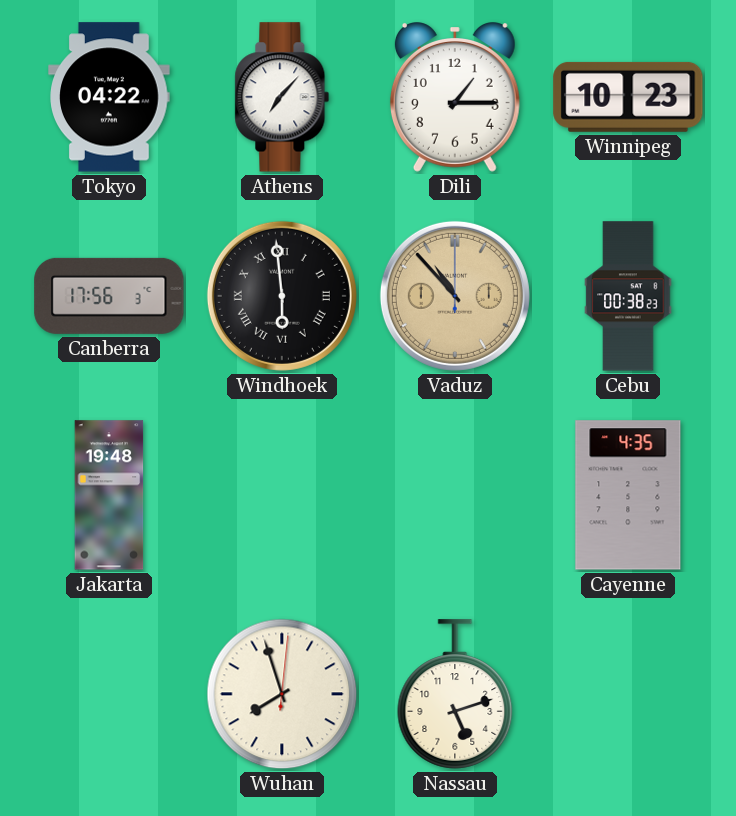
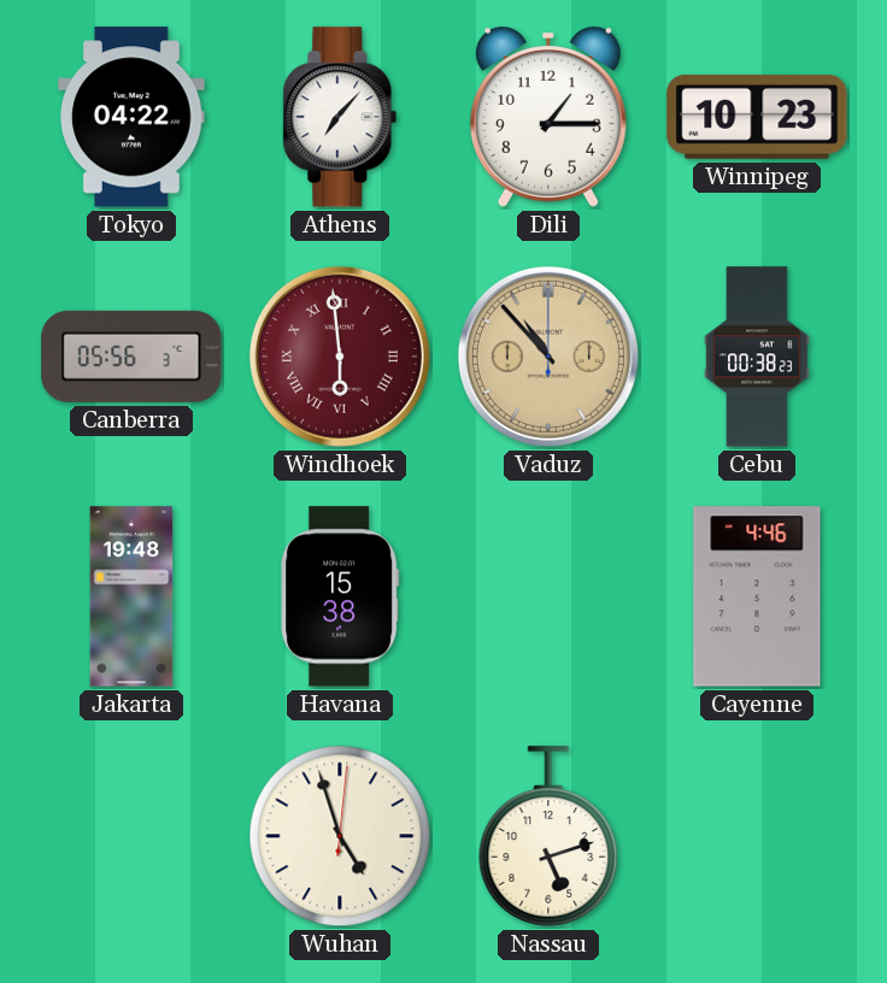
Canberra: 17:56 -> 05:56
Windhoek dial: black -> burgundy
Havana: none -> 15:38
Cayenne: 4:35 -> 4:46
Wuhan: 7:57 -> 4:57
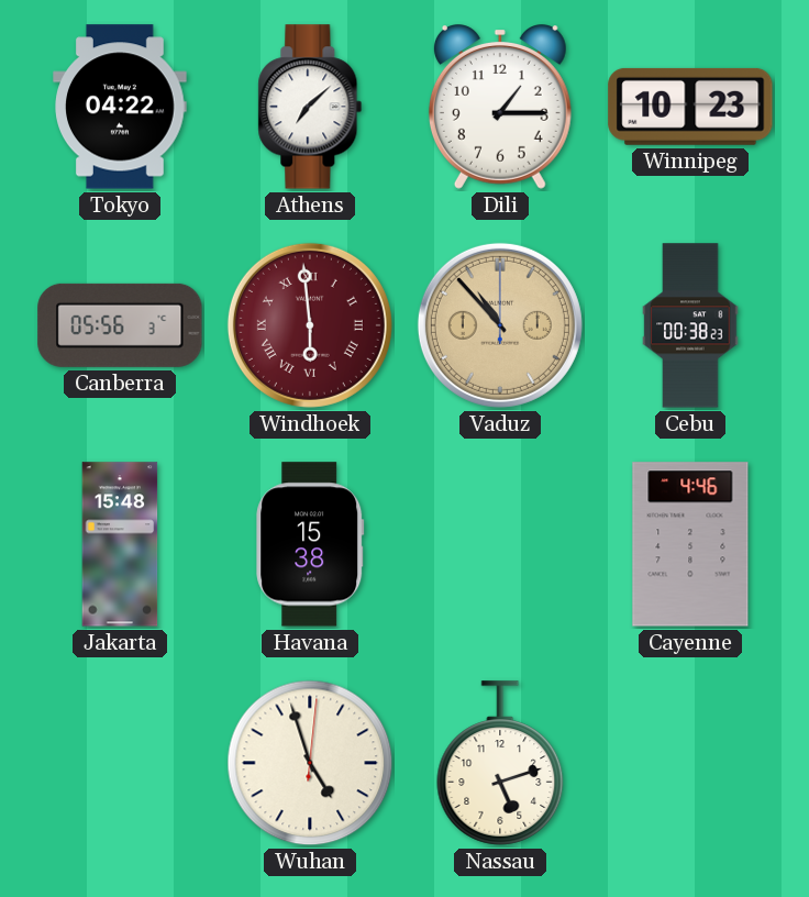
Athens: 7:07 -> 7:08
Jakarta: 19:48 -> 15:48
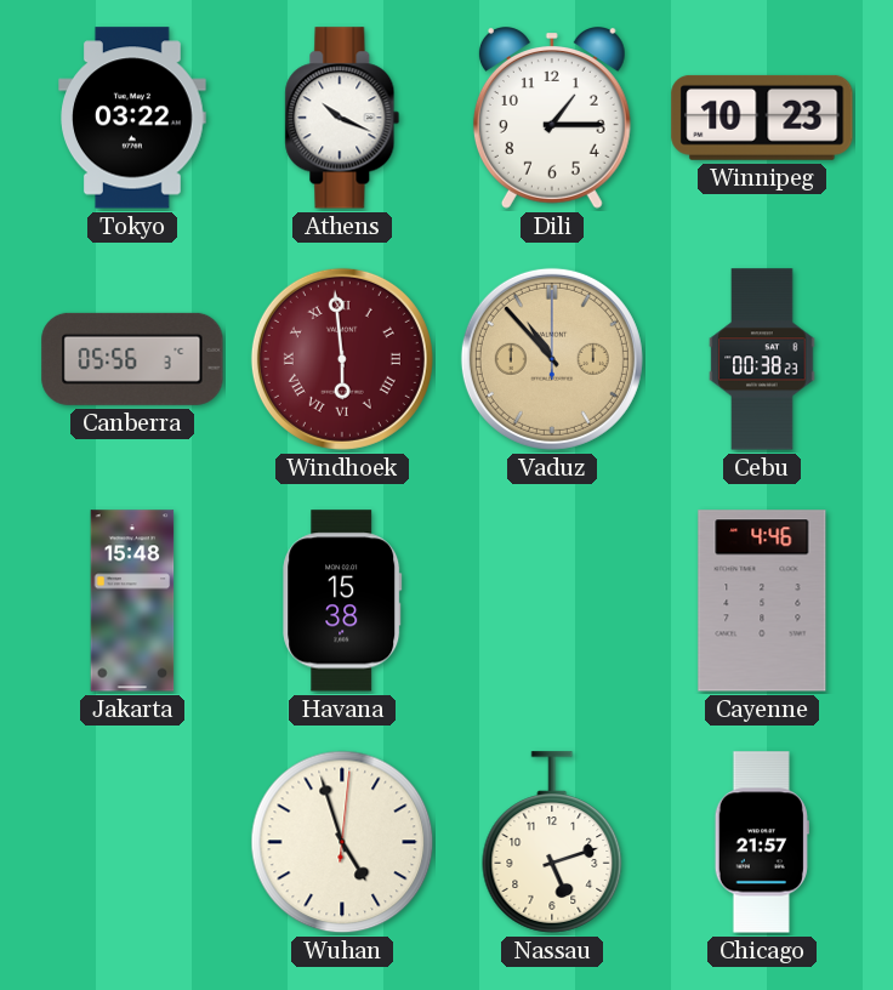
Tokyo: 04:22 -> 03:22
Athens: 7:08 -> 10:19
Chicago: none -> 21:57
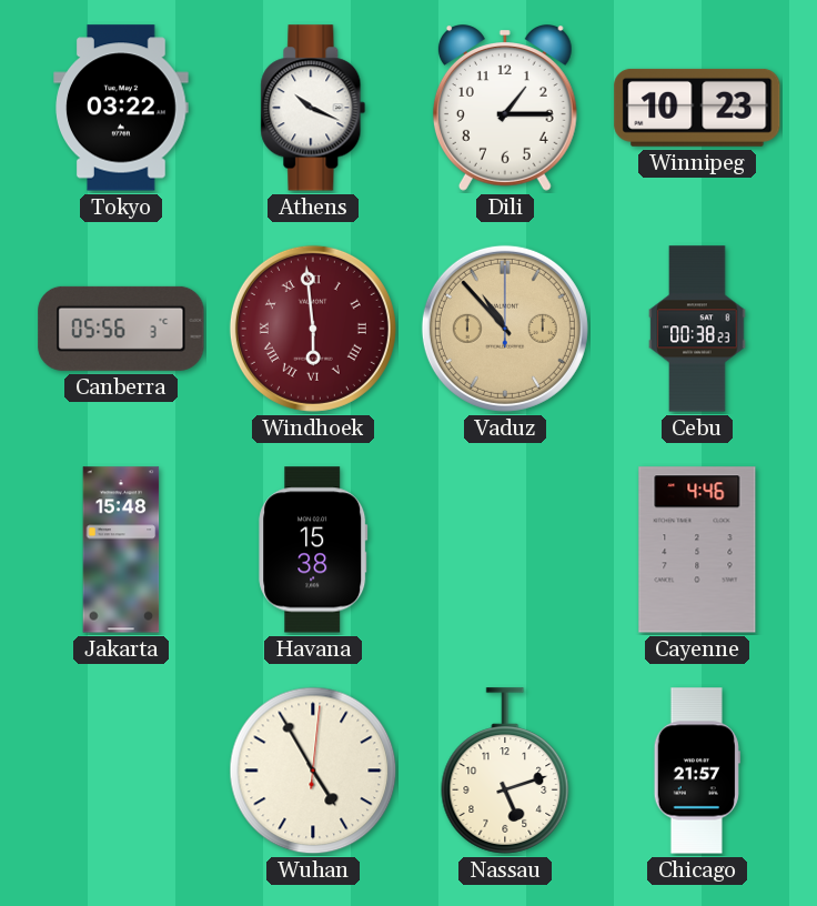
Wuhan: 4:57 -> 4:55
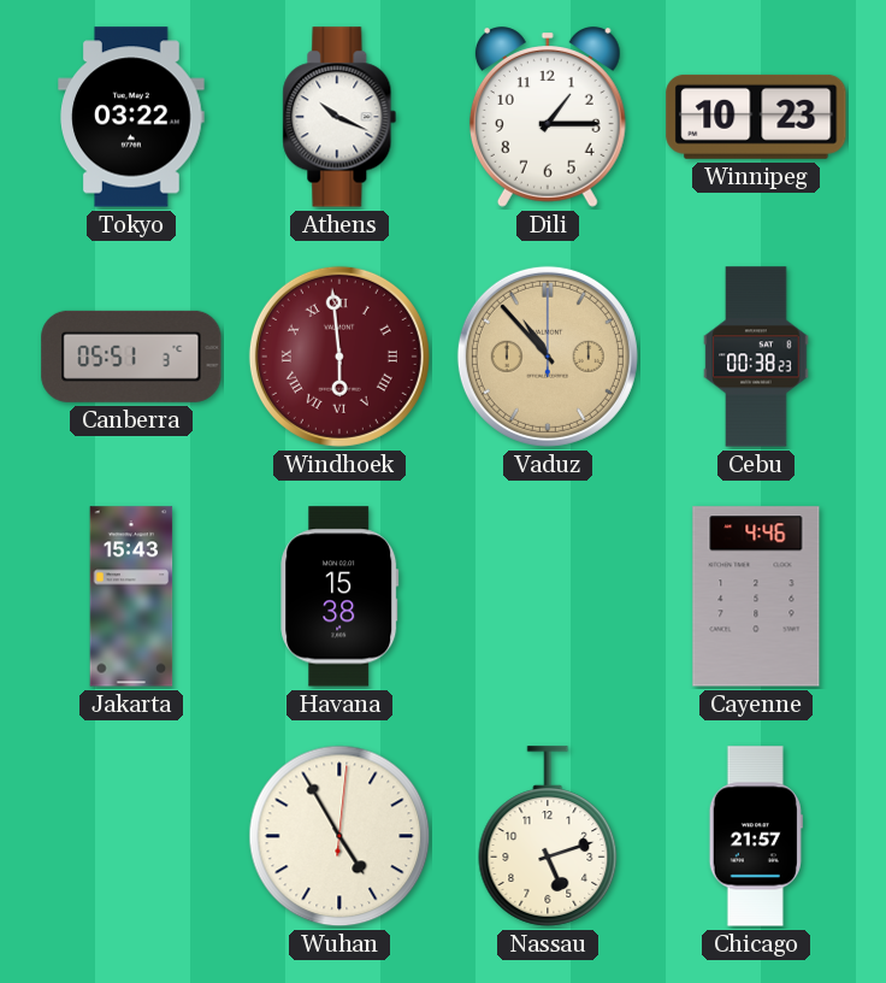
Canberra: 05:56 -> 05:51
Jakarta: 15:48 -> 15:43
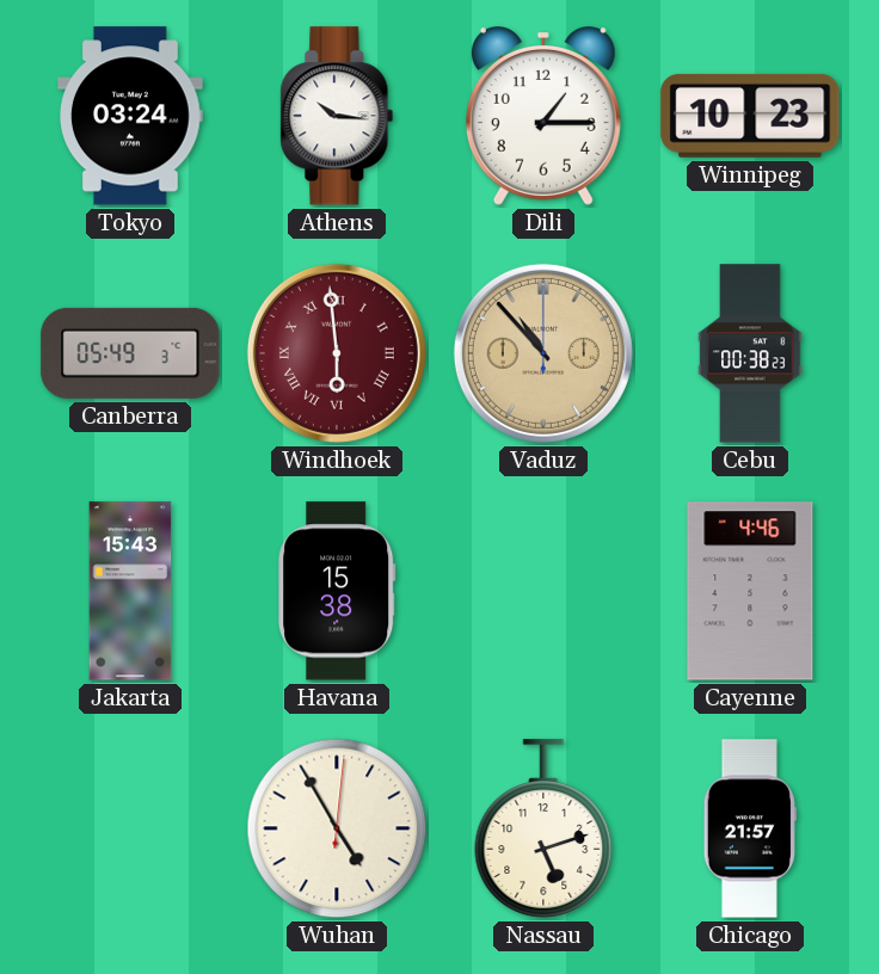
Tokyo: 03:22 -> 03:24
Athens: 10:19 -> 10:16
Canberra: 05:51 -> 05:49
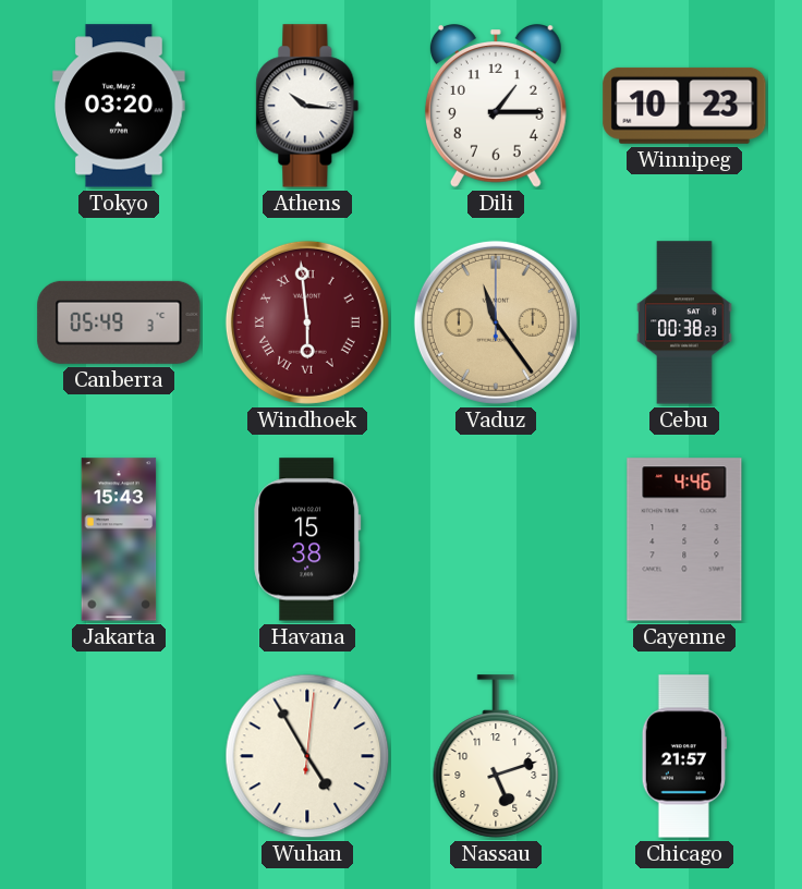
Tokyo: 03:24 -> 03:20
Vaduz: 10:53 -> 11:24
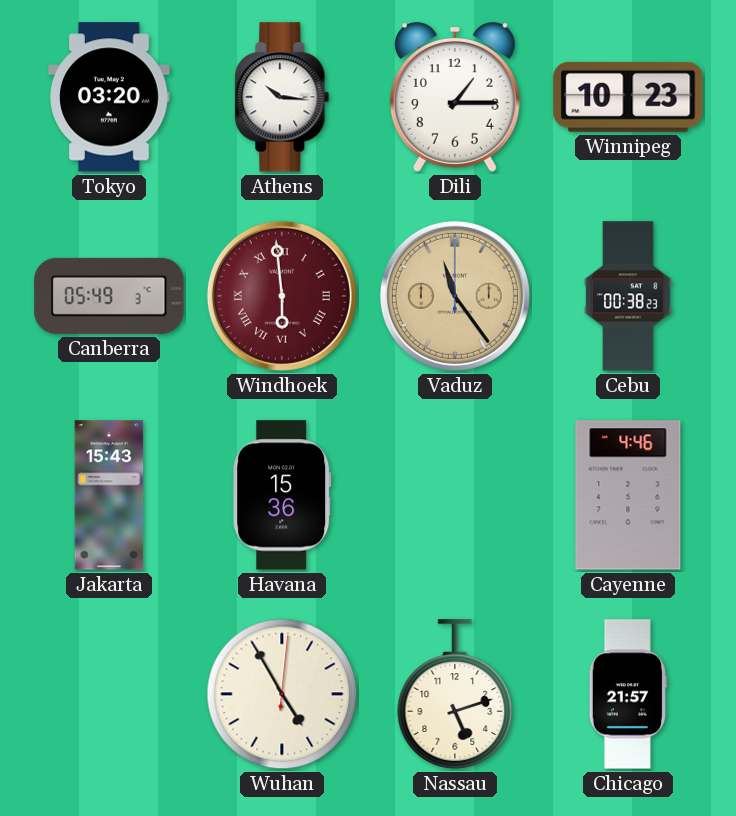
Havana: 15:38 -> 15:36
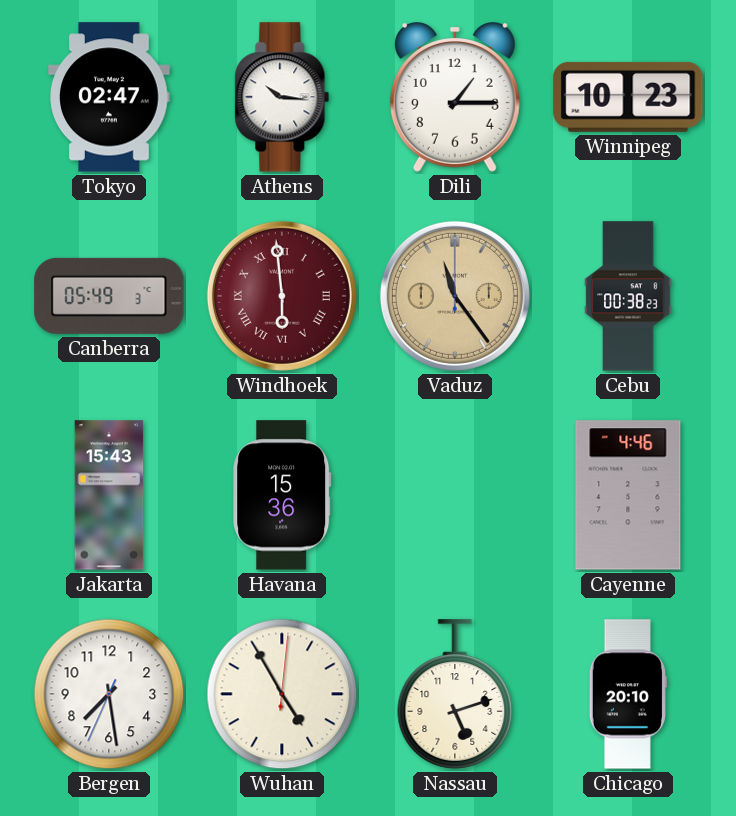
Tokyo: 03:20 -> 02:47
Bergen: none -> 7:28
Chicago: 21:57 -> 20:10
